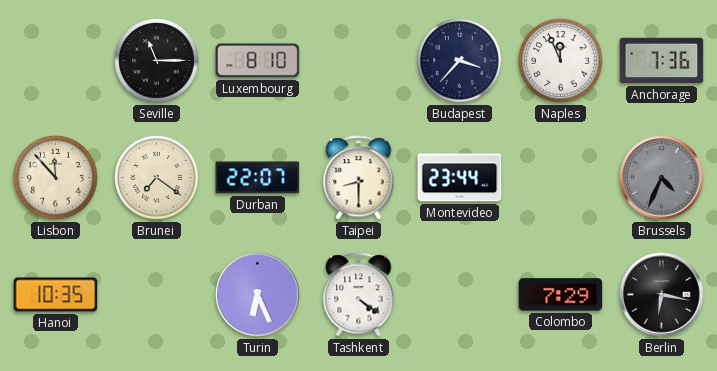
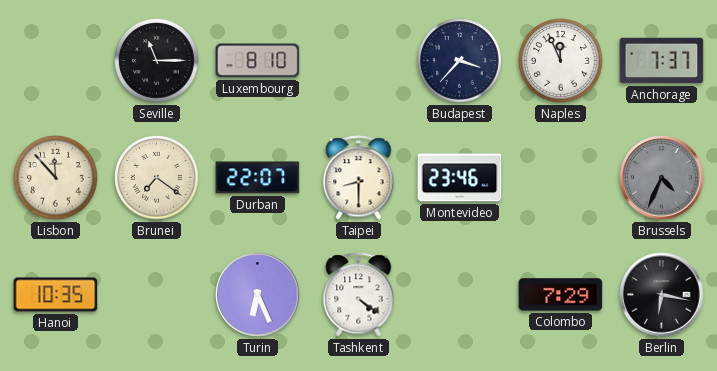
Anchorage: 7:36 -> 7:37
Montevideo: 23:44 -> 23:46
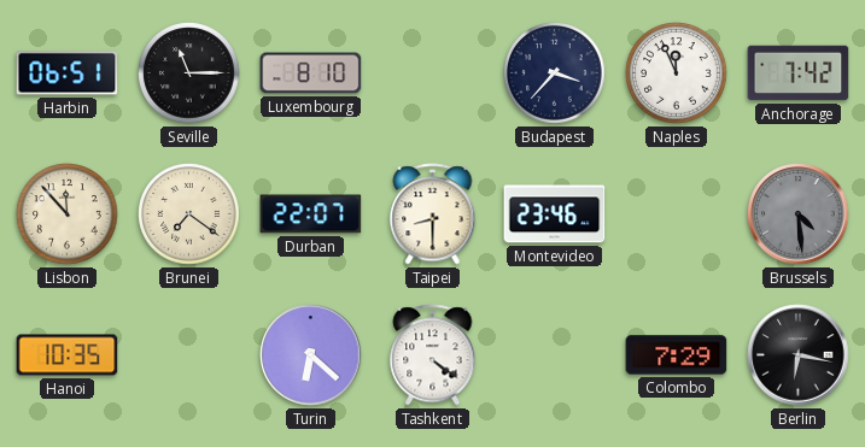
Harbin: none -> 06:51
Anchorage: 7:37 -> 7:42
Brussels: 4:34 -> 4:29
Turin: 6:26 -> 6:22
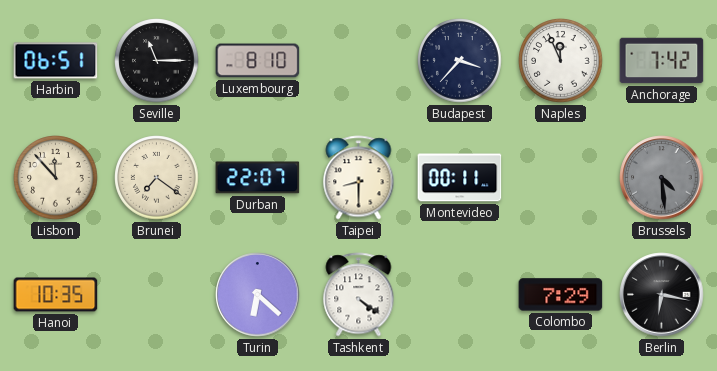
Montevideo: 23:46 -> 00:11
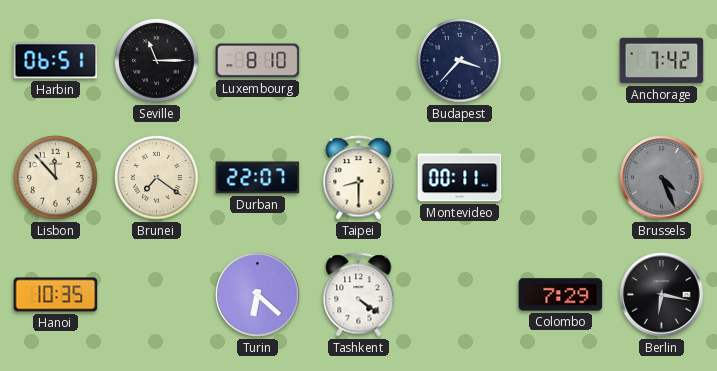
Naples: 11:56 -> none
Brussels: 4:29 -> 4:26
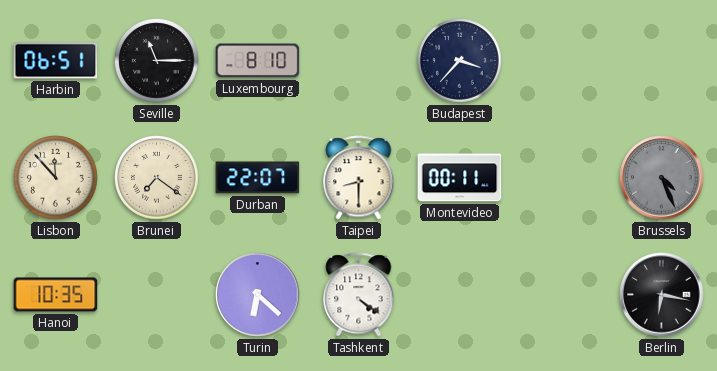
Anchorage: 7:42 -> none
Colombo: 7:29 -> none
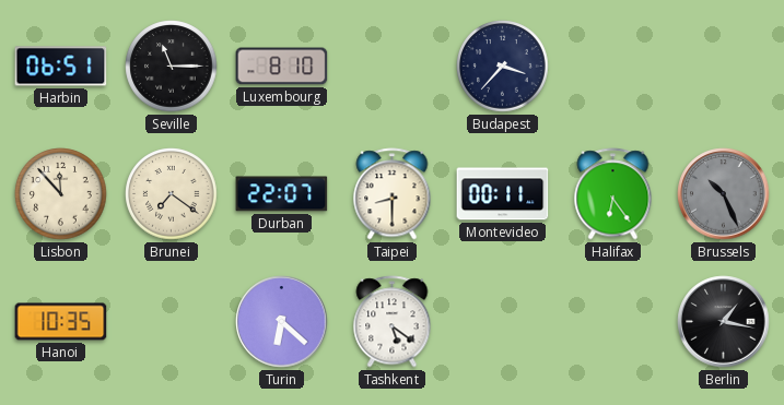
Halifax: none -> 6:24
Brussels: 4:26 -> 10:26
Tashkent: 4:21 -> 5:21
Berlin: 6:17 -> 1:17
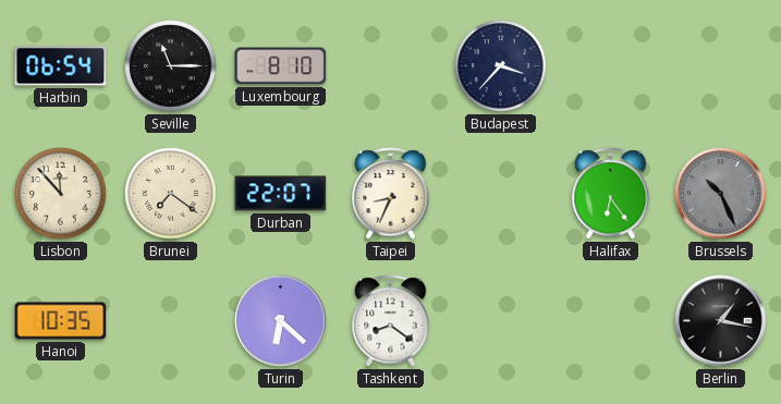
Harbin: 06:51 -> 06:54
Taipei: 8:30 -> 8:34
Montevideo: 00:11 -> none
Tashkent: 5:21 -> 8:21
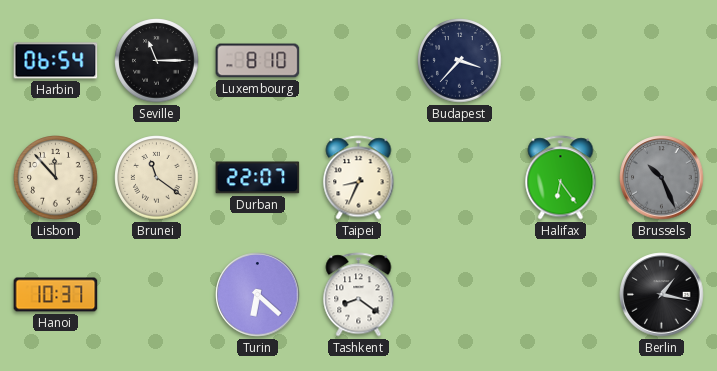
Brunei: 7:21 -> 11:21
Hanoi: 10:35 -> 10:37
